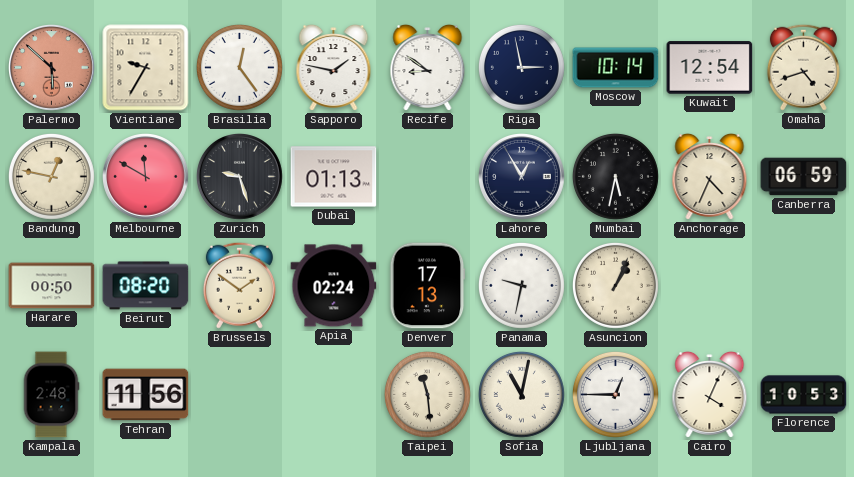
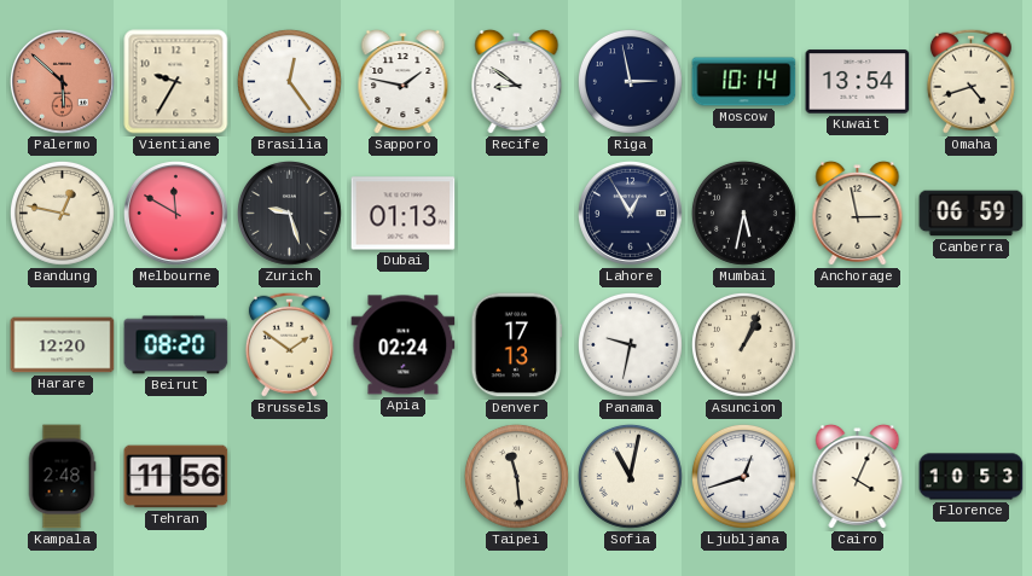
Kuwait: 12:54 -> 13:54
Anchorage: 4:34 -> 2:58
Harare: 00:50 -> 12:20
Ljubljana: 12:45 -> 12:42
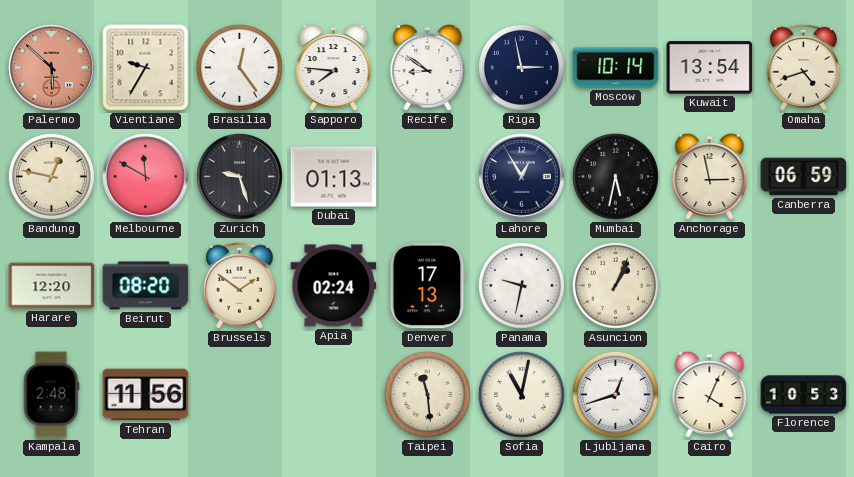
Sapporo: 1:47 -> 7:46
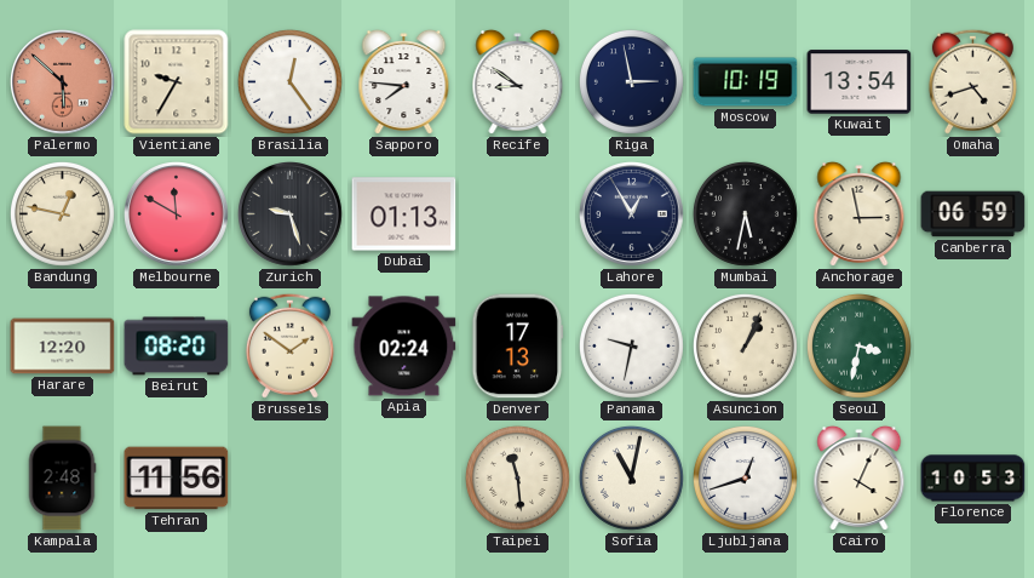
Moscow: 10:14 -> 10:19
Seoul: none -> 3:32
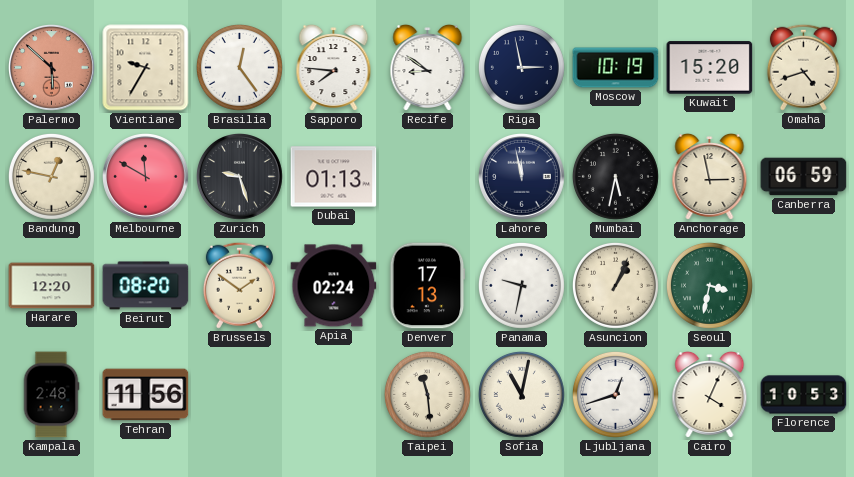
Kuwait: 13:54 -> 15:20
Lahore: 12:55 -> 11:58
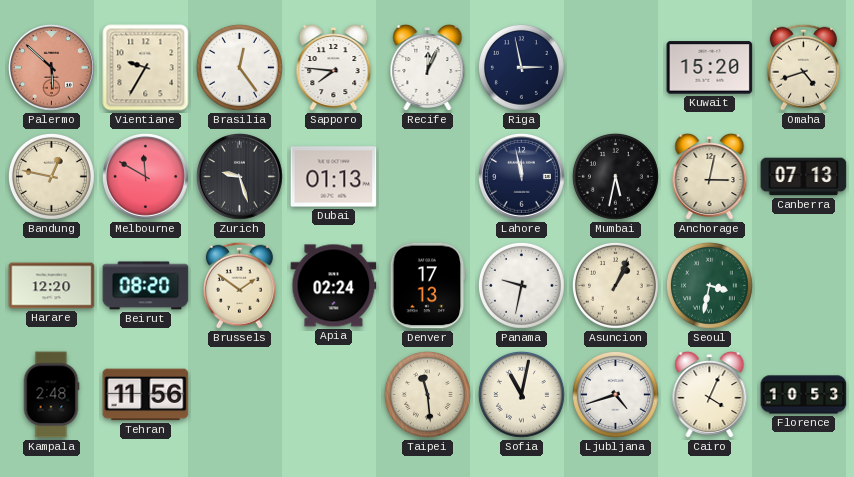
Recife: 8:51 -> 12:04
Moscow: 10:19 -> none
Anchorage: 2:58 -> 3:02
Canberra: 06:59 -> 07:13
Ljubljana: 12:42 -> 4:42
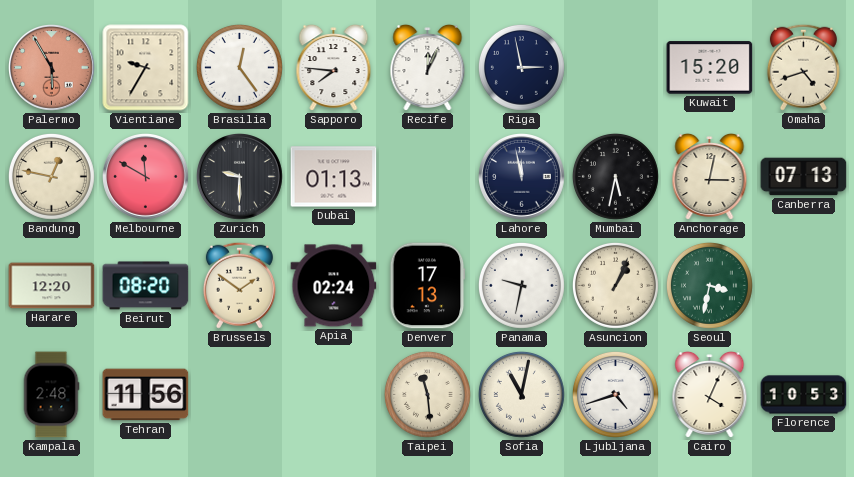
Palermo: 5:52 -> 5:55
Zurich: 9:27 -> 9:30
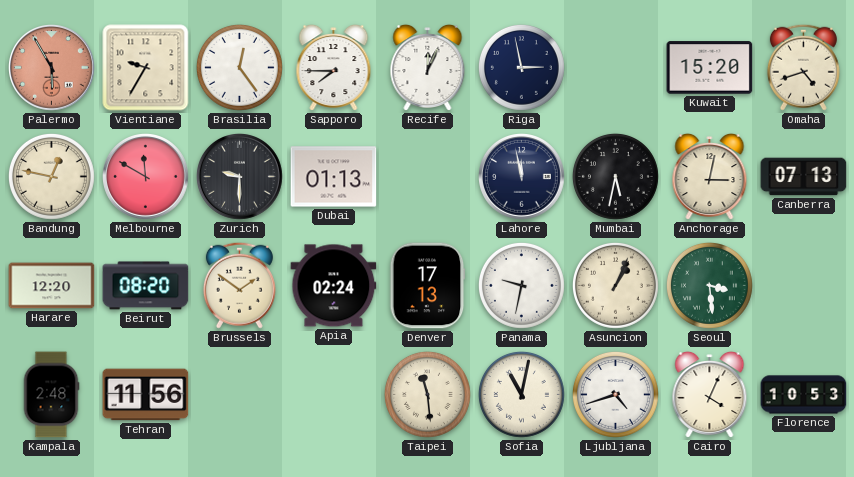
Sapporo: 7:46 -> 7:45
Seoul: 3:32 -> 3:29
